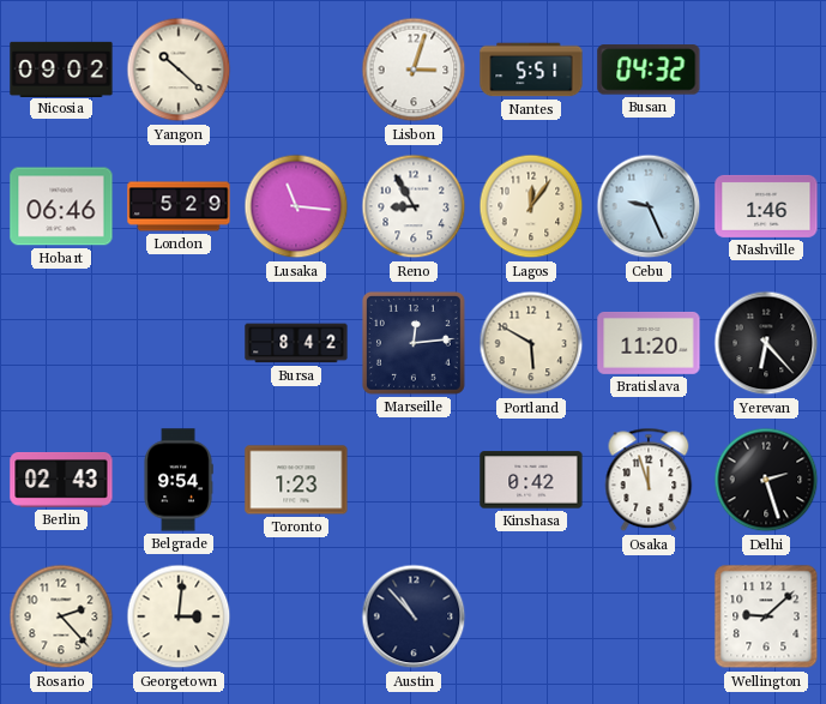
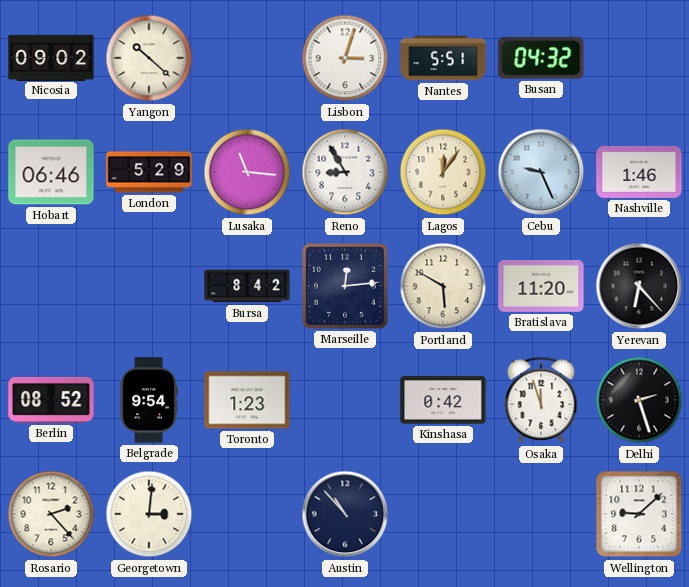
Berlin: 02:43 -> 08:52
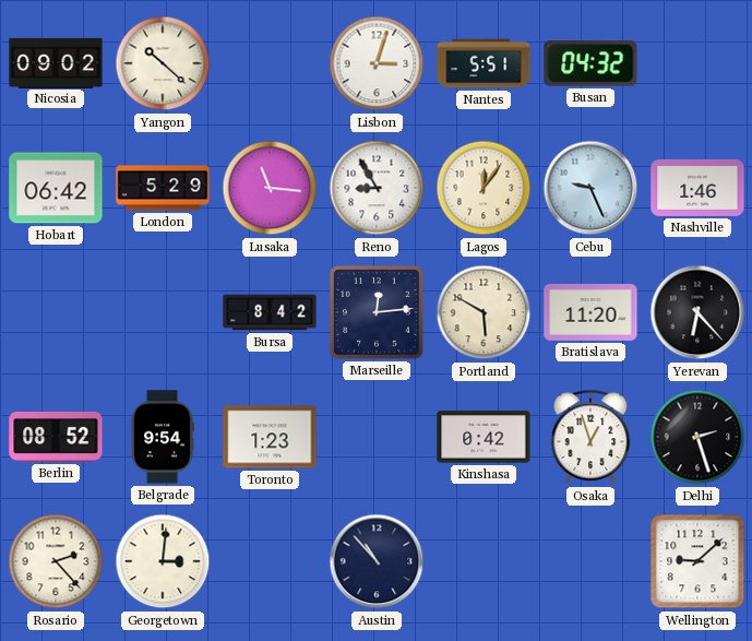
Hobart: 06:46 -> 06:42
Osaka: 11:57 -> 12:57
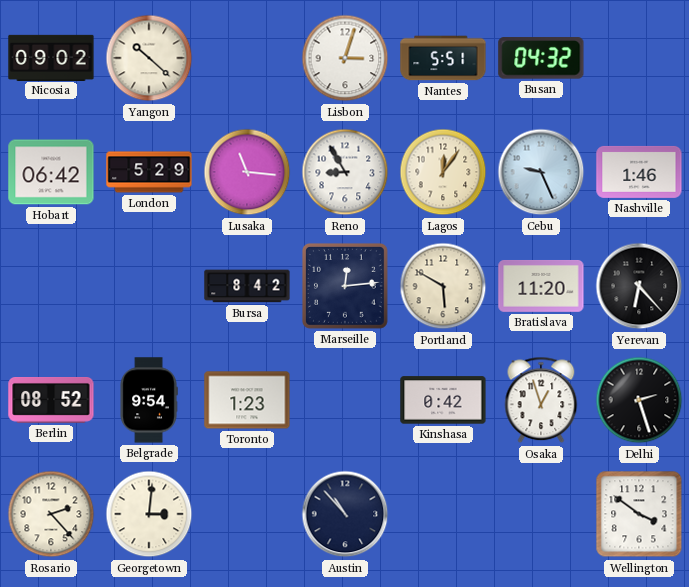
Wellington: 9:08 -> 3:51
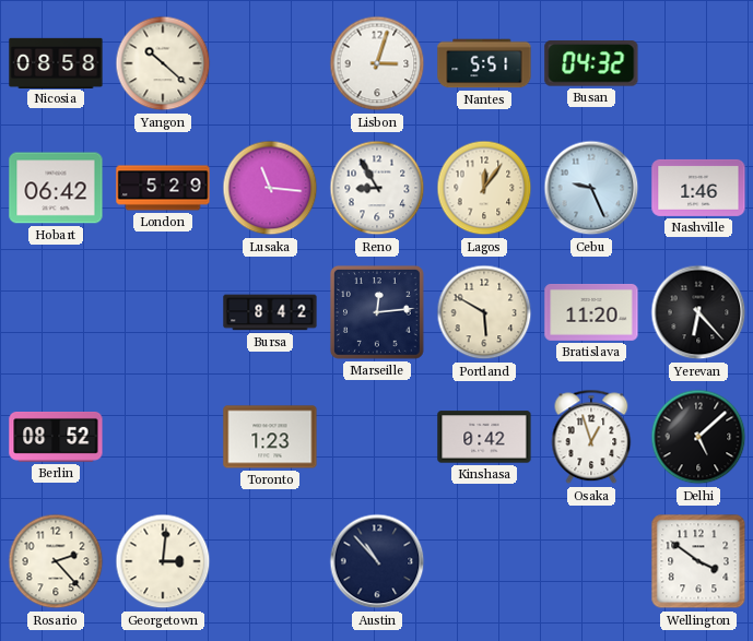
Nicosia: 09:02 -> 08:58
Belgrade: 9:54 -> none
Delhi: 2:27 -> 5:08
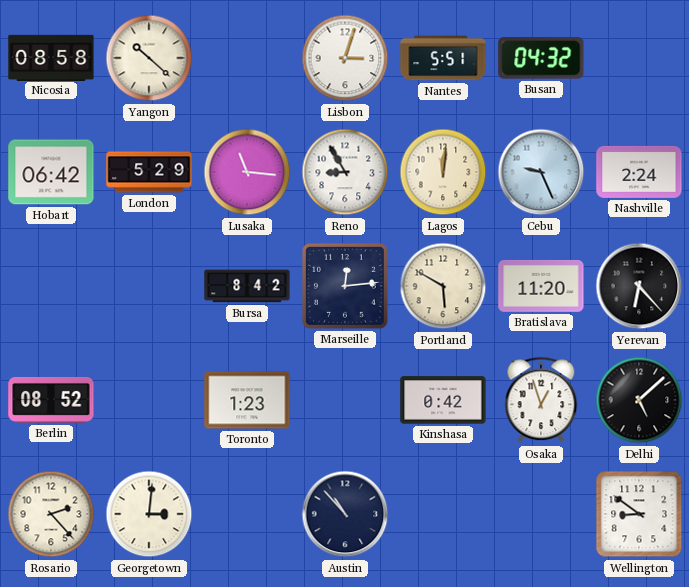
Lagos: 12:06 -> 12:01
Nashville: 1:46 -> 2:24
Wellington: 3:51 -> 8:51
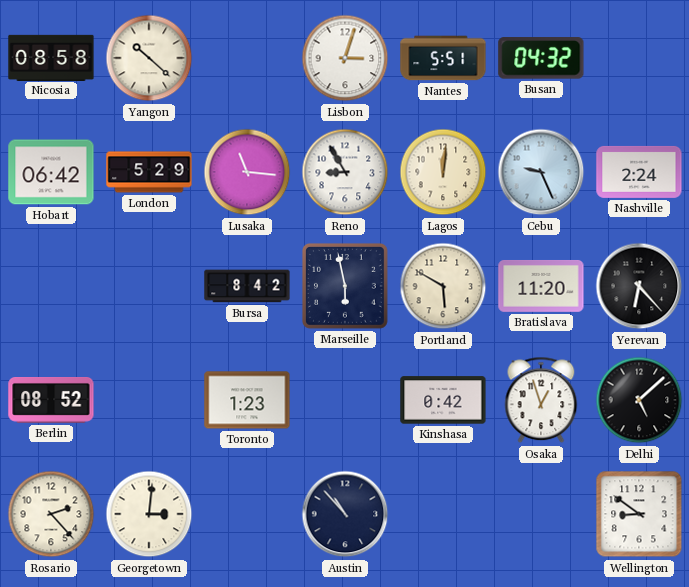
Marseille: 12:14 -> 5:58
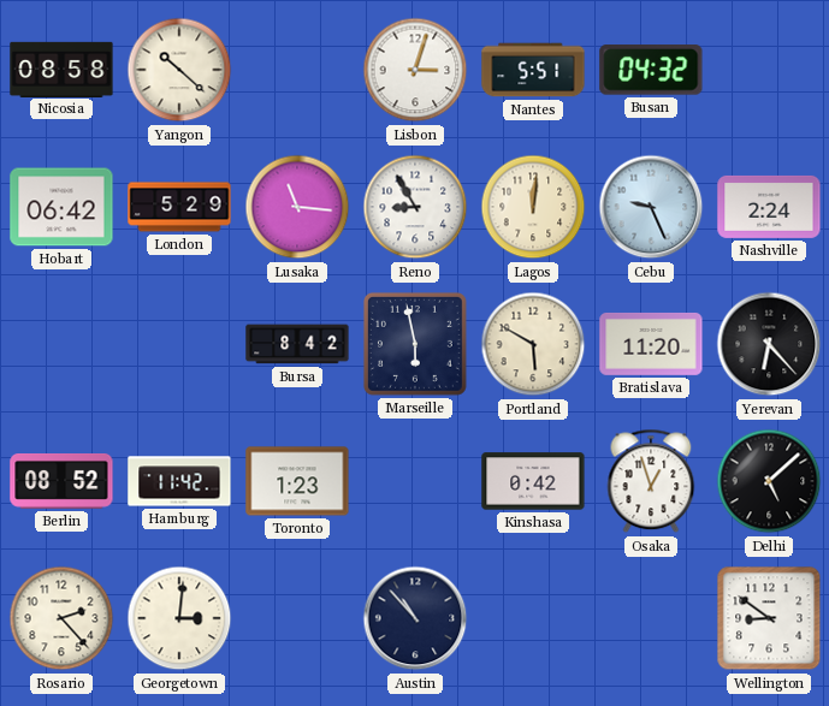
Hamburg: none -> 11:42
